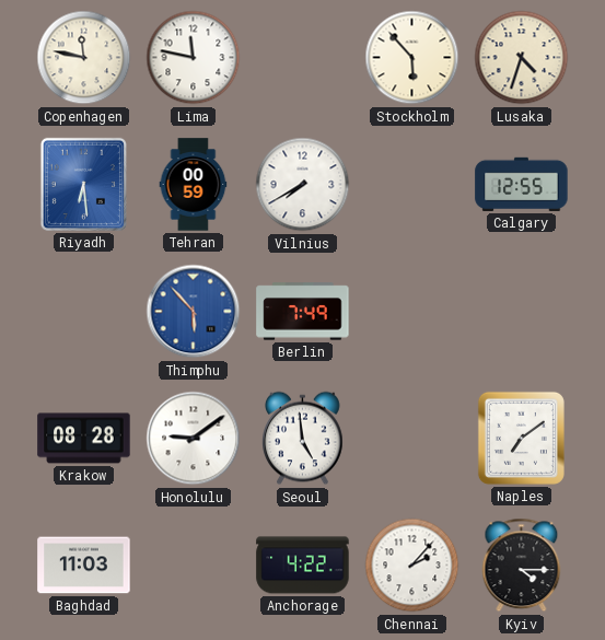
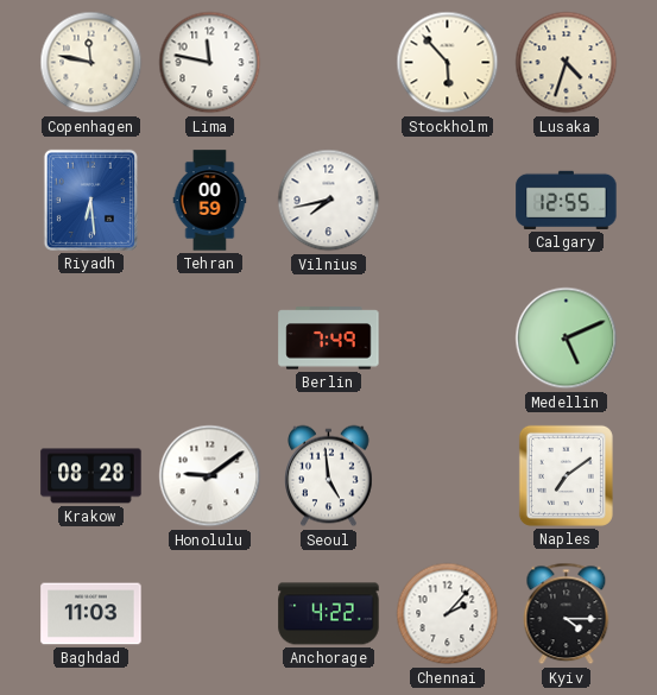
Vilnius: 7:40 -> 7:43
Thimphu: 5:53 -> none
Medellin: none -> 5:11
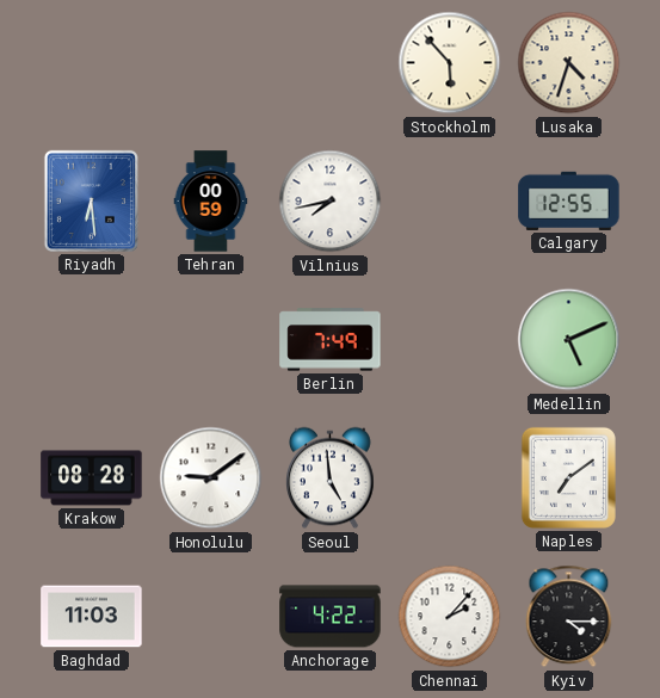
Copenhagen: 11:47 -> none
Lima: 11:47 -> none
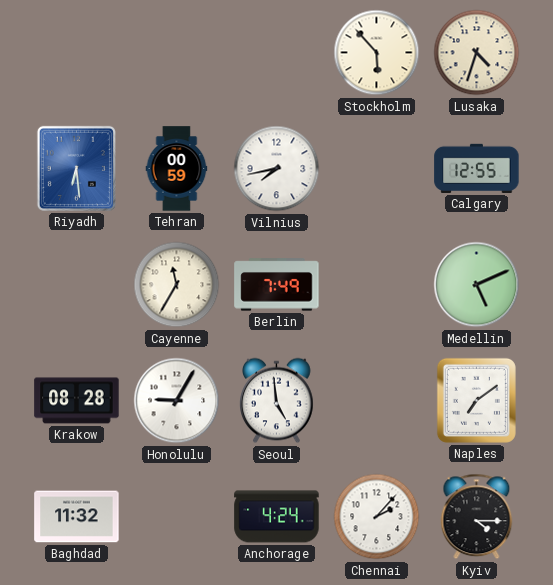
Cayenne: none -> 11:35
Honolulu: 9:09 -> 9:05
Baghdad: 11:03 -> 11:32
Anchorage: 4:22 -> 4:24
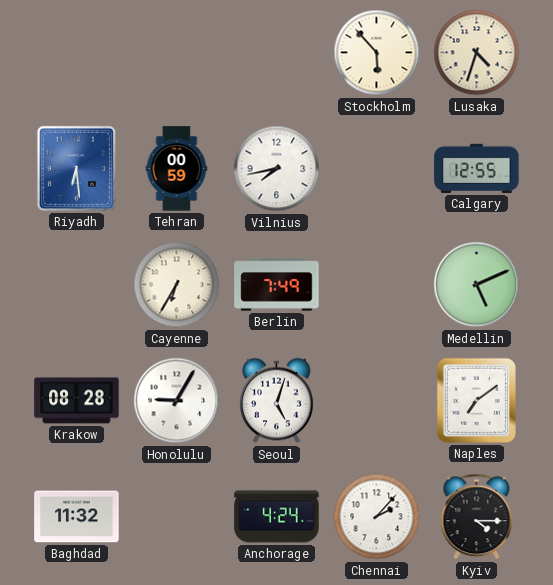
Cayenne: 11:35 -> 6:35
Seoul: 4:59 -> 5:03
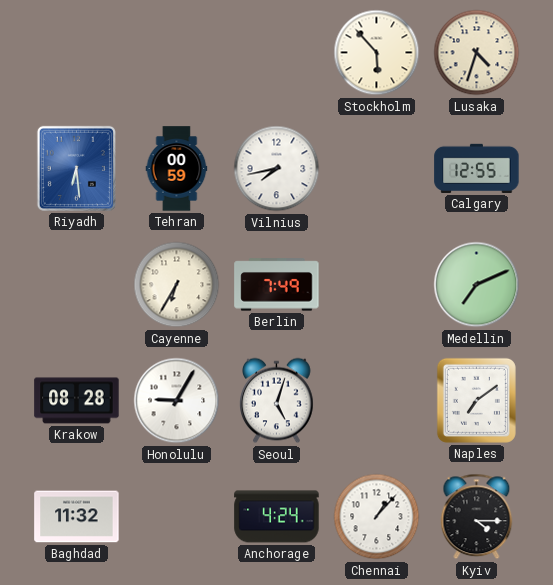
Medellin: 5:11 -> 7:11
Chennai: 2:07 -> 1:07
